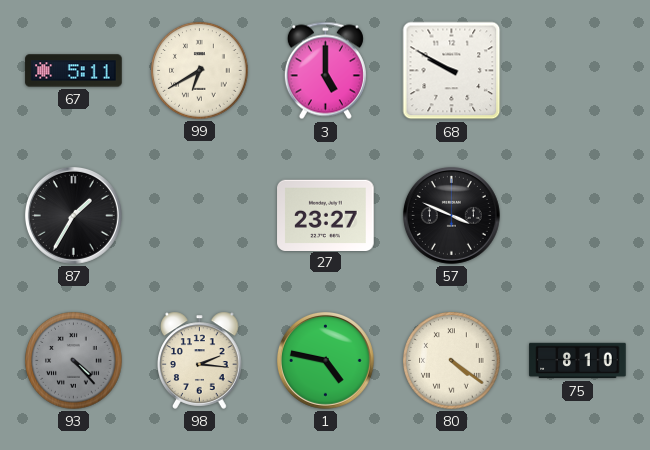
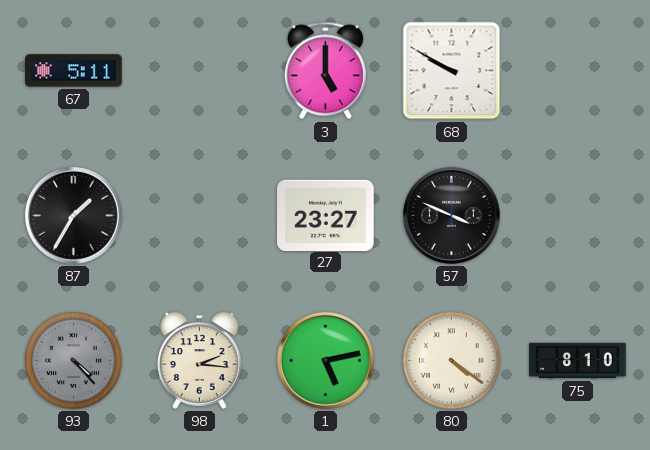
99: 6:40 -> none
1: 4:47 -> 5:13
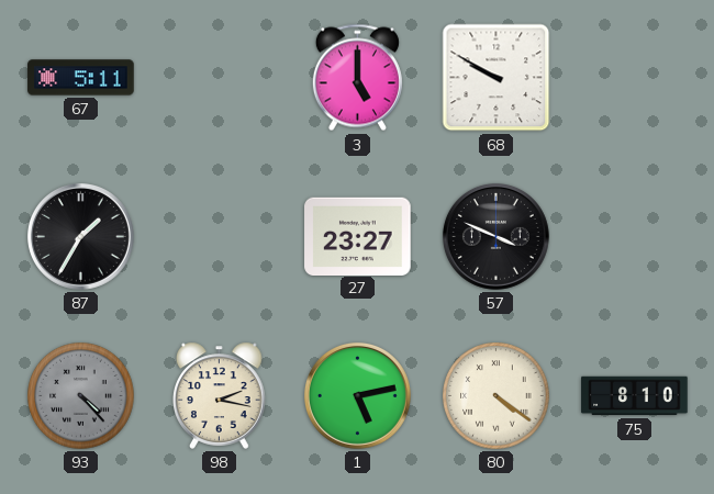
98: 2:16 -> 2:17
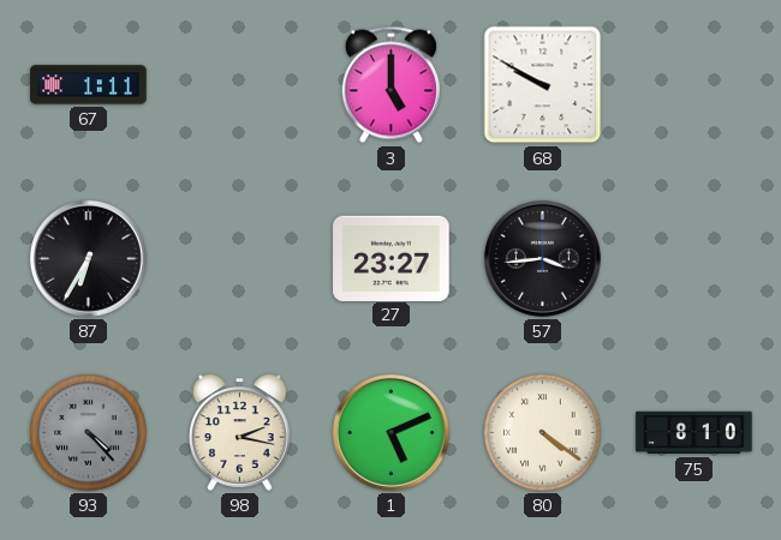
67: 5:11 -> 1:11
87: 1:35 -> 6:35
57: 3:49 -> 3:44
1: 5:13 -> 5:11
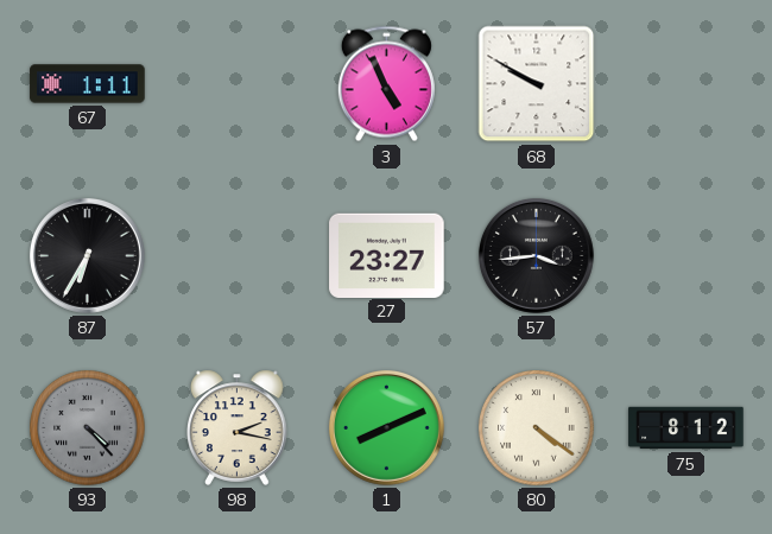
3: 5:00 -> 4:56
1: 5:11 -> 8:11
75: 8:10 -> 8:12
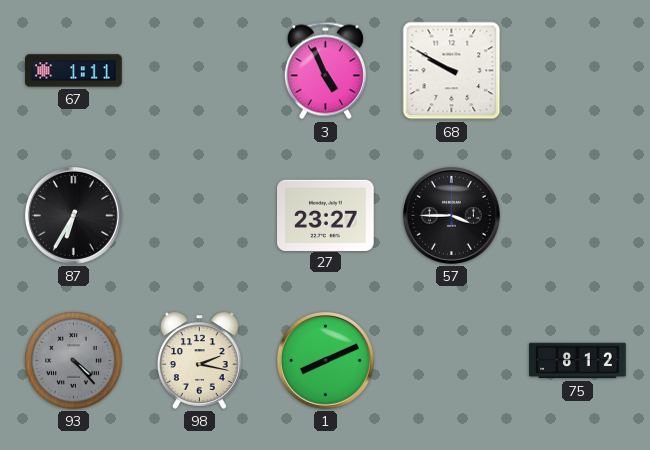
57: 3:44 -> 3:45
80: 4:21 -> none
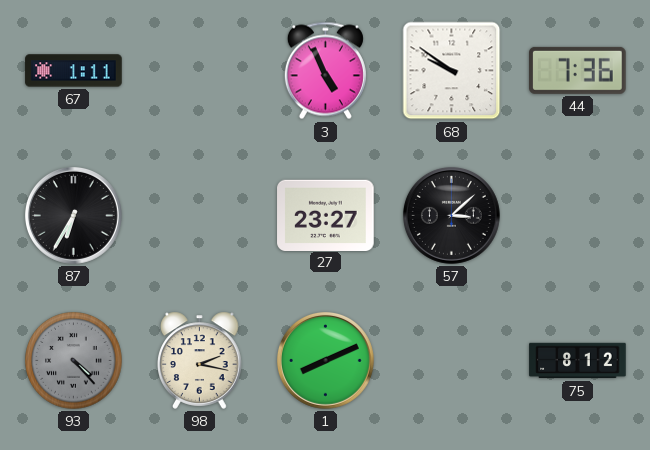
68: 9:50 -> 9:51
44: none -> 7:36
57: 3:45 -> 3:08
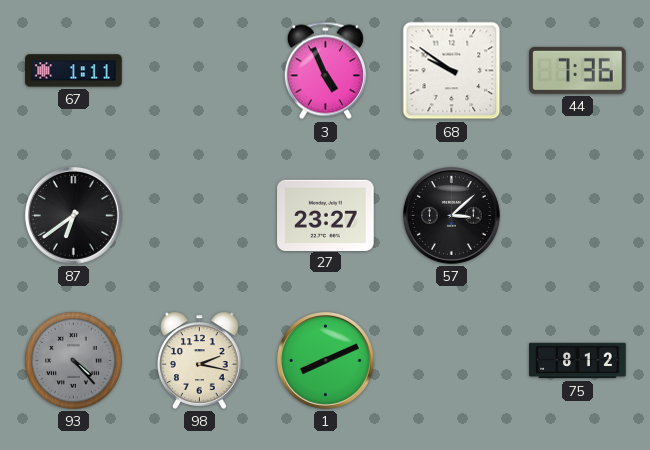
87: 6:35 -> 6:39
